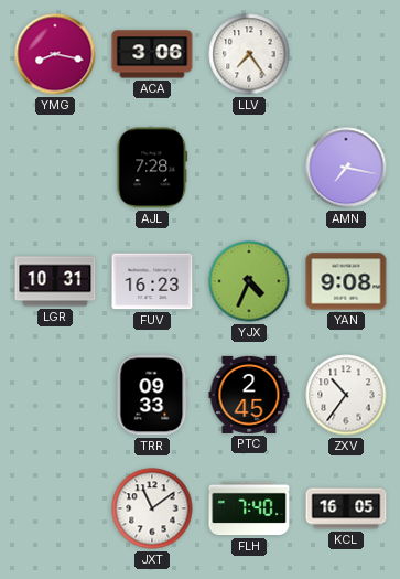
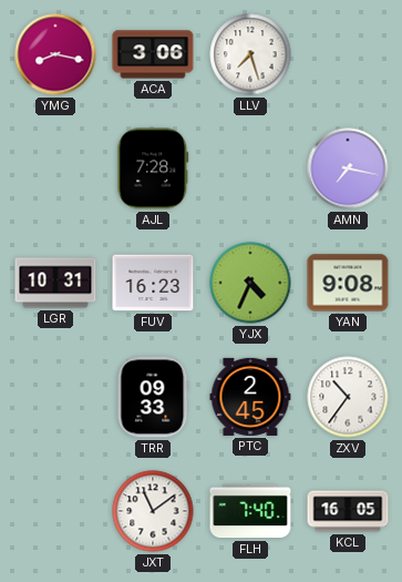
LLV: 7:24 -> 7:27
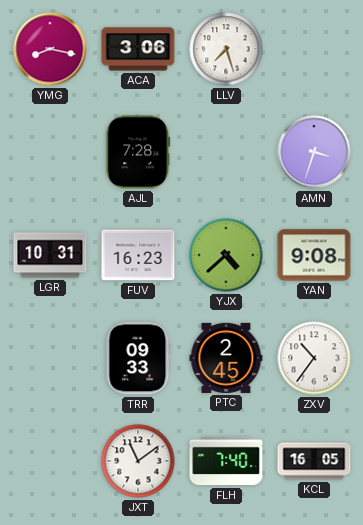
AMN: 7:17 -> 3:33
YJX: 4:34 -> 4:38
